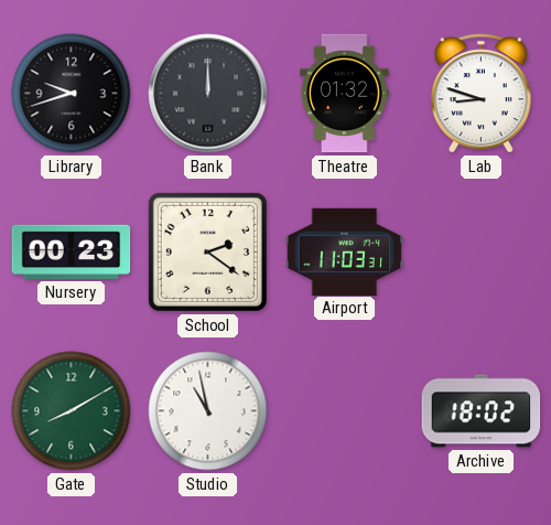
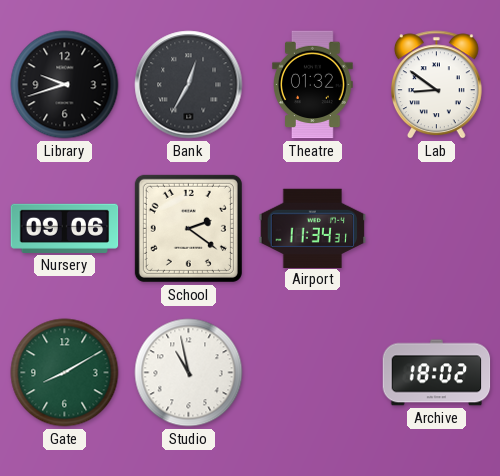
Bank: 12:00 -> 12:35
Lab: 8:48 -> 8:51
Nursery: 00:23 -> 09:06
Airport: 11:03 -> 11:34
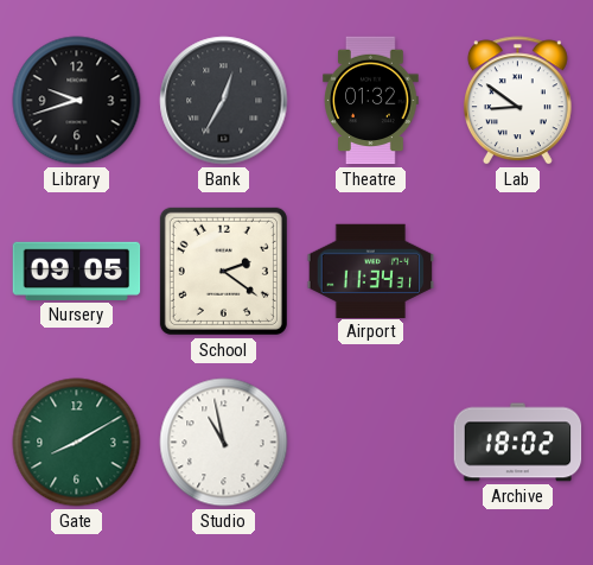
Nursery: 09:06 -> 09:05
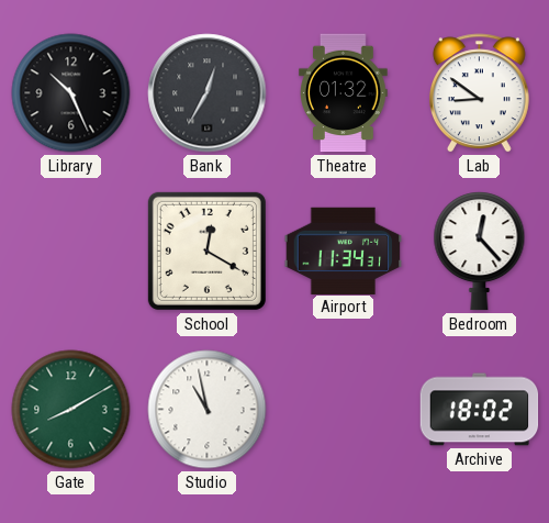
Library: 9:42 -> 10:26
Nursery: 09:05 -> none
School: 2:21 -> 12:20
Bedroom: none -> 12:23
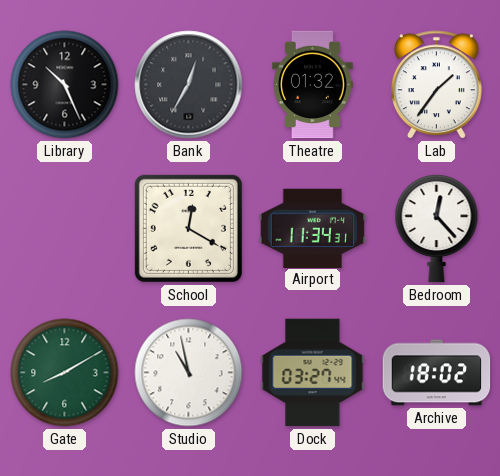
Lab: 8:51 -> 1:36
Dock: none -> 03:27
